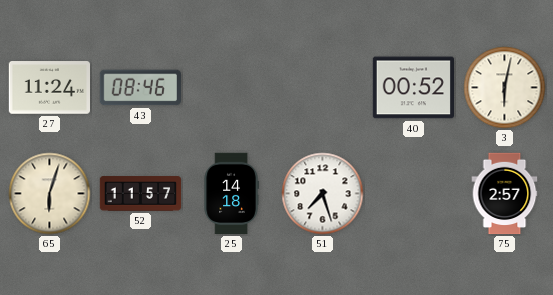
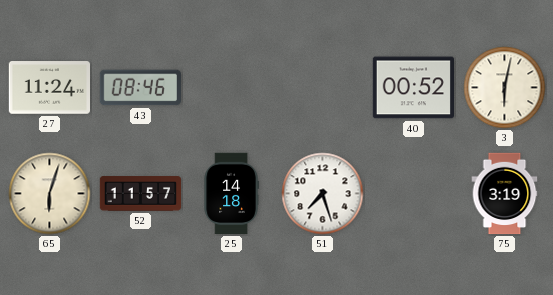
75: 2:57 -> 3:19
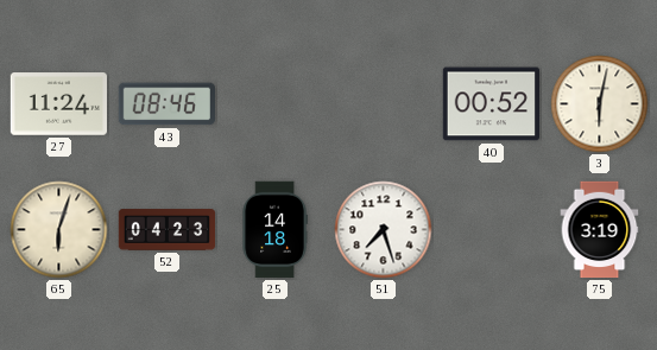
52: 11:57 -> 04:23
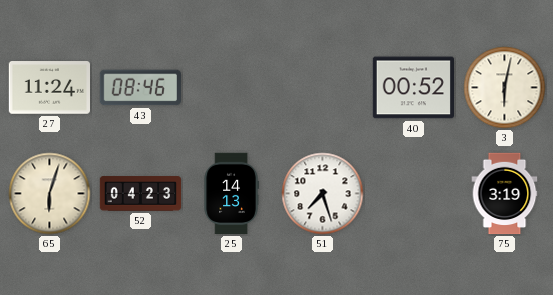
25: 14:18 -> 14:13
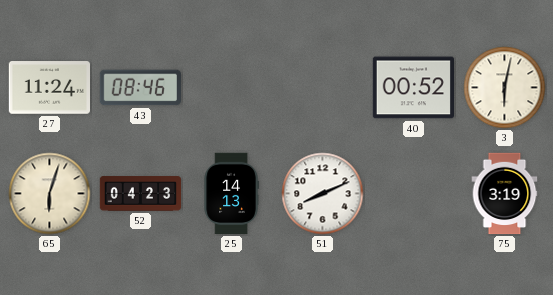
51: 7:27 -> 8:11
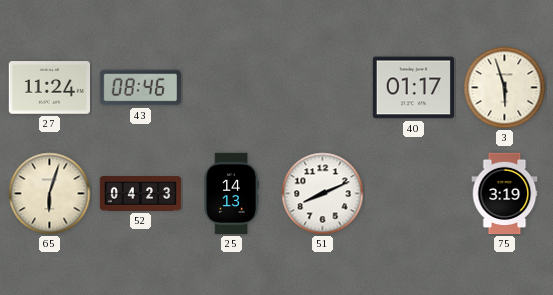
40: 00:52 -> 01:17
3: 6:02 -> 5:57
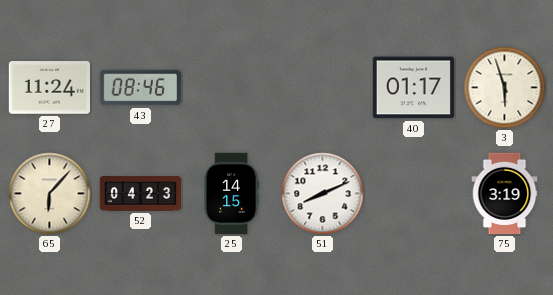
65: 6:03 -> 6:07
25: 14:13 -> 14:15
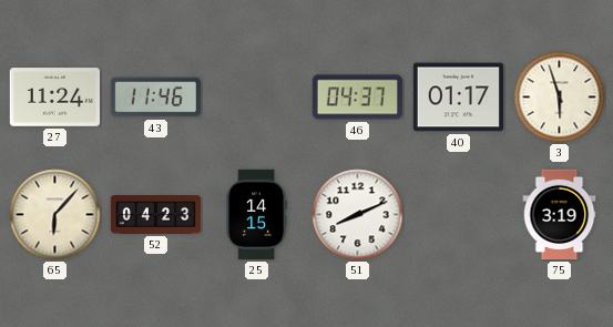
43: 08:46 -> 11:46
46: none -> 04:37
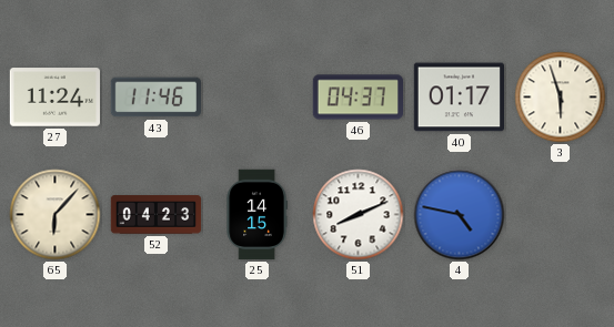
4: none -> 4:47
75: 3:19 -> none
